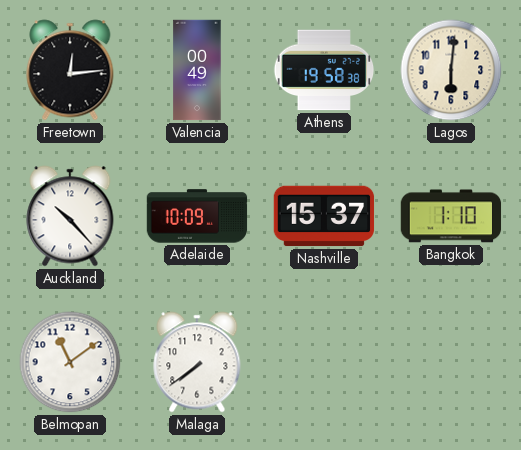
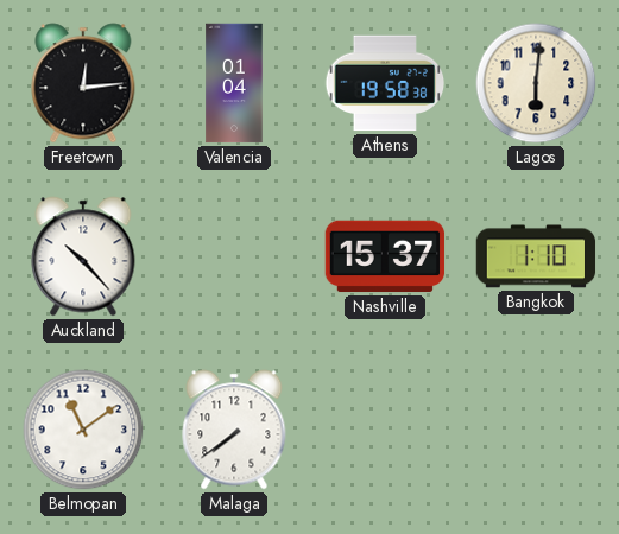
Valencia: 00:49 -> 01:04
Adelaide: 10:09 -> none
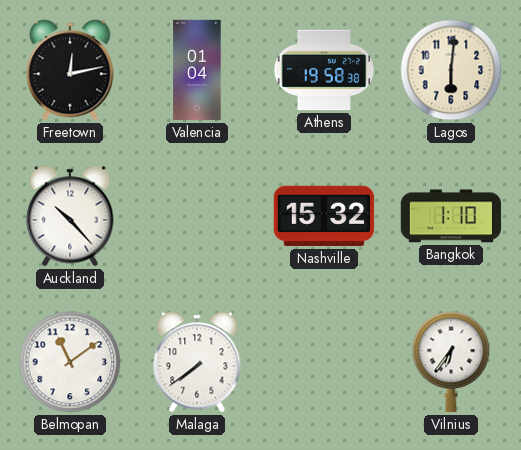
Freetown: 12:14 -> 12:13
Nashville: 15:37 -> 15:32
Vilnius: none -> 6:36
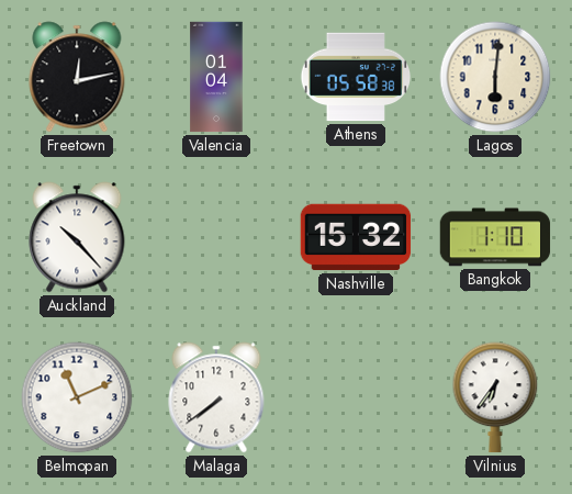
Athens: 19:58 -> 05:58
Belmopan: 11:09 -> 11:11
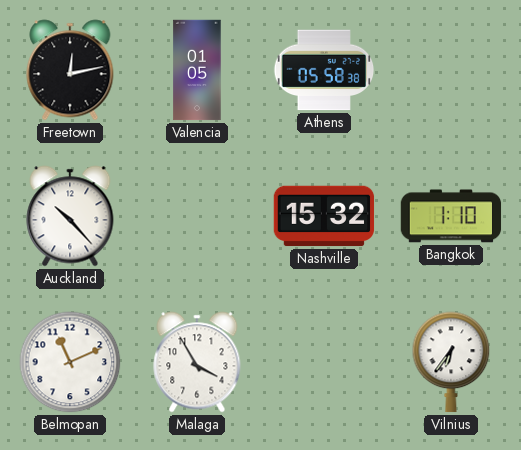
Valencia: 01:04 -> 01:05
Lagos: 6:01 -> none
Malaga: 7:39 -> 3:55
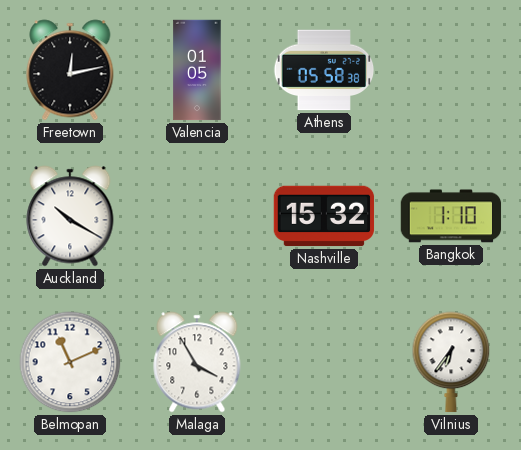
Auckland: 10:23 -> 10:20
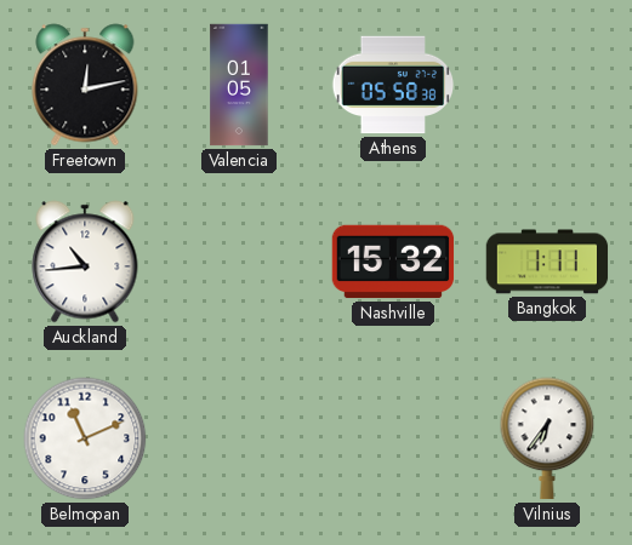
Auckland: 10:20 -> 10:44
Bangkok: 1:10 -> 1:11
Malaga: 3:55 -> none
